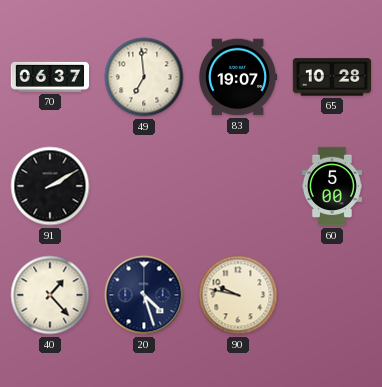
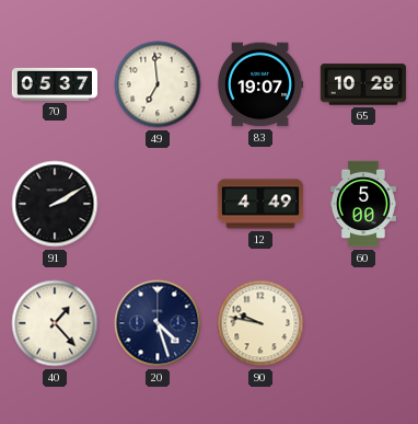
70: 06:37 -> 05:37
12: none -> 4:49
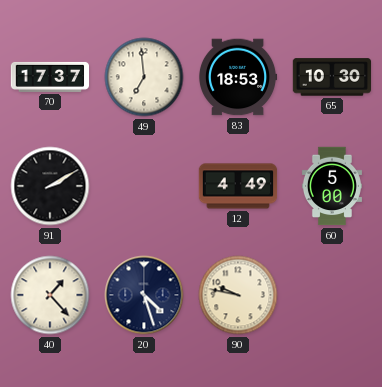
70: 05:37 -> 17:37
83: 19:07 -> 18:53
65: 10:28 -> 10:30
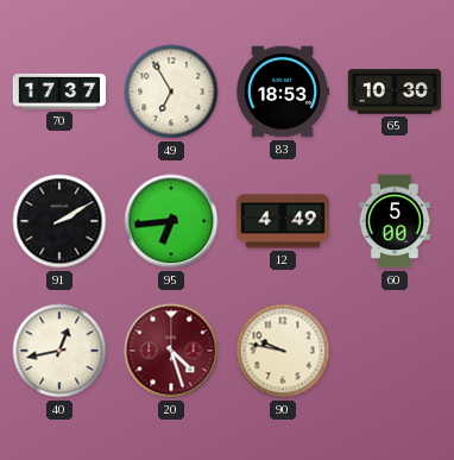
49: 6:59 -> 6:55
95: none -> 6:44
40: 1:23 -> 12:43
20 dial: navy -> burgundy
